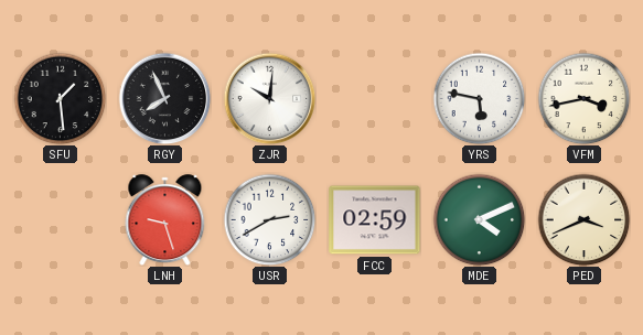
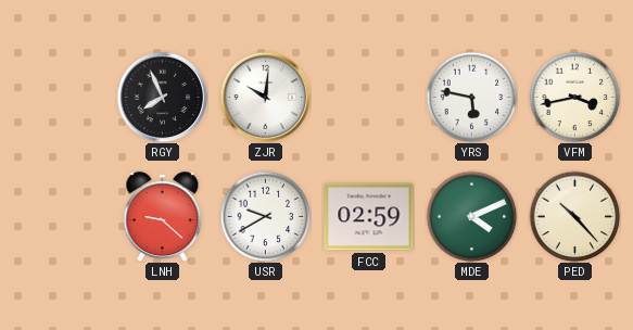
SFU: 1:29 -> none
LNH: 9:27 -> 9:22
USR: 2:40 -> 9:40
PED: 3:41 -> 10:23
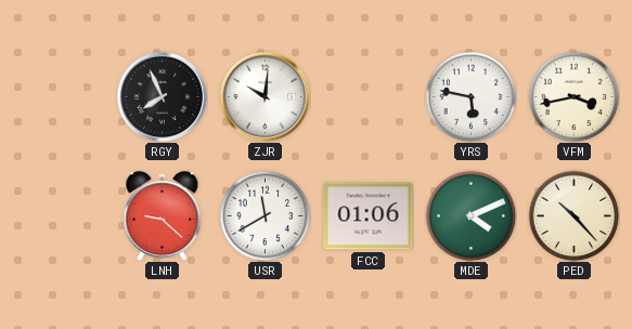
USR: 9:40 -> 11:40
FCC: 02:59 -> 01:06
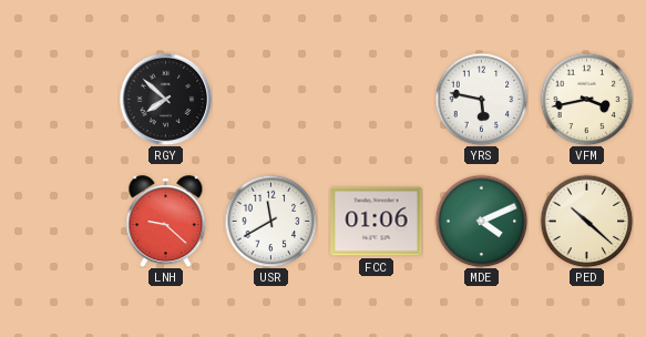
RGY: 7:56 -> 7:52
ZJR: 10:01 -> none
PED: 10:23 -> 10:22
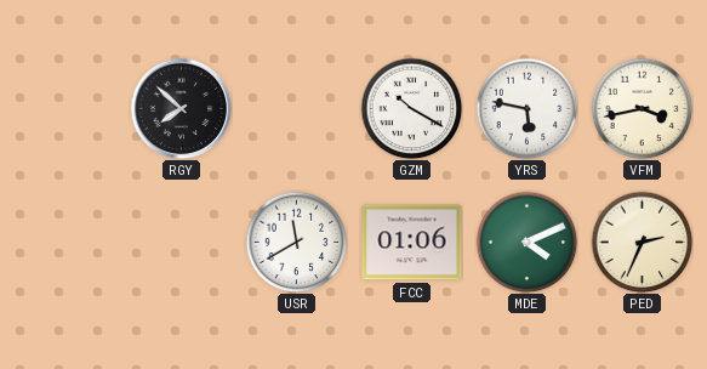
GZM: none -> 10:20
LNH: 9:22 -> none
PED: 10:22 -> 2:34
